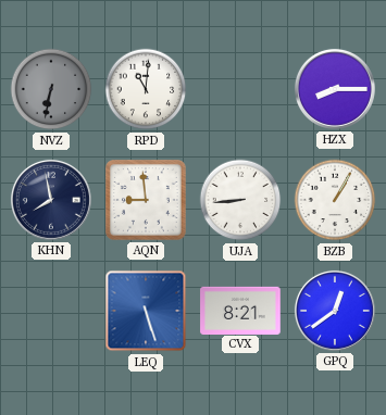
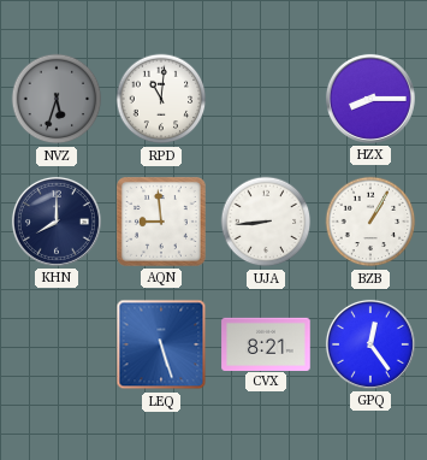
NVZ: 6:32 -> 5:33
KHN: 7:58 -> 8:00
GPQ: 12:39 -> 12:24
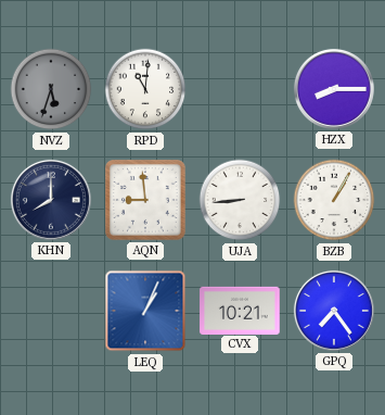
LEQ: 5:27 -> 1:04
CVX: 8:21 -> 10:21
GPQ: 12:24 -> 7:24
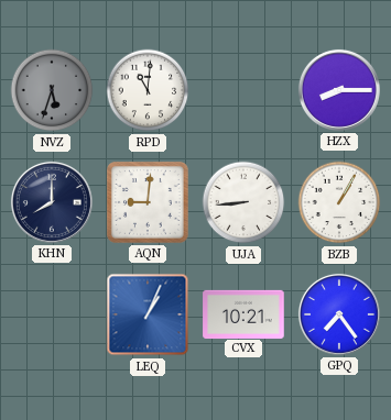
AQN: 8:59 -> 9:01
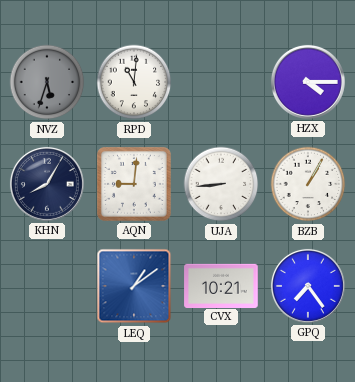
HZX: 8:15 -> 4:15
KHN: 8:00 -> 8:05
LEQ: 1:04 -> 1:09
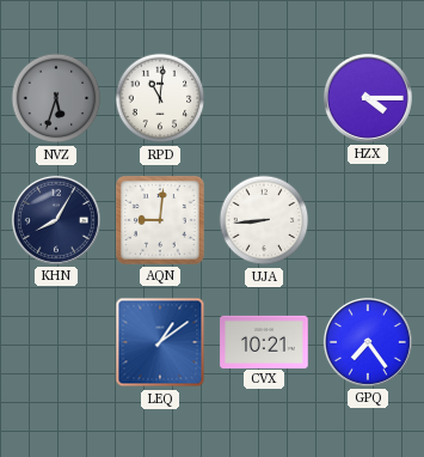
BZB: 1:05 -> none
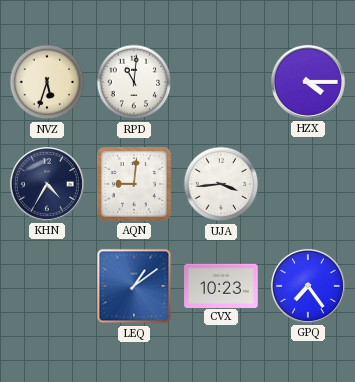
NVZ dial: grey -> cream
KHN: 8:05 -> 4:35
UJA: 8:44 -> 3:44
CVX: 10:21 -> 10:23
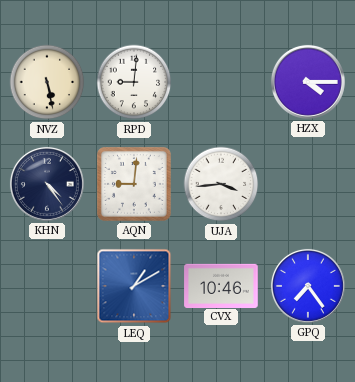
NVZ: 5:33 -> 5:28
RPD: 11:01 -> 9:01
KHN: 4:35 -> 4:24
LEQ: 1:09 -> 1:10
CVX: 10:23 -> 10:46
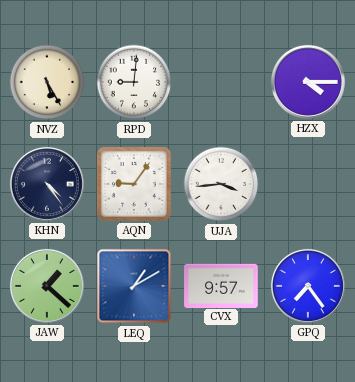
NVZ: 5:28 -> 5:25
AQN: 9:01 -> 9:06
JAW: none -> 1:22
CVX: 10:46 -> 9:57
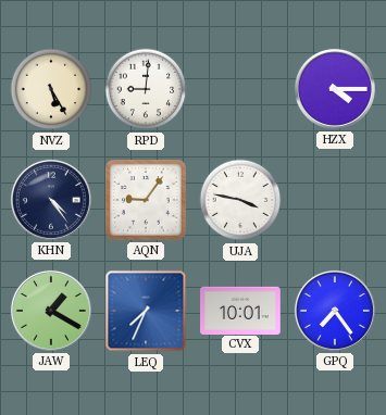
UJA: 3:44 -> 3:47
JAW: 1:22 -> 1:20
LEQ: 1:10 -> 7:34
CVX: 9:57 -> 10:01
